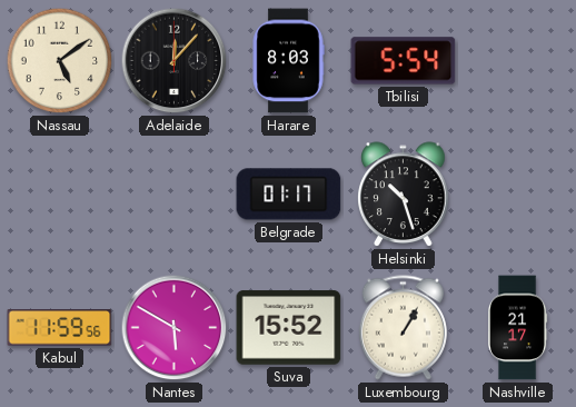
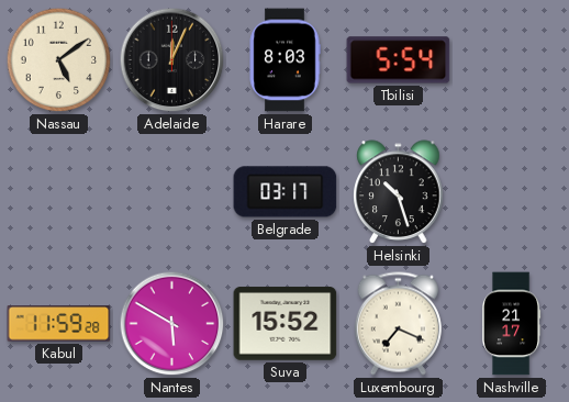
Adelaide: 12:07 -> 12:04
Belgrade: 01:17 -> 03:17
Kabul: 11:59:56 -> 11:59:28
Luxembourg: 1:05 -> 7:19
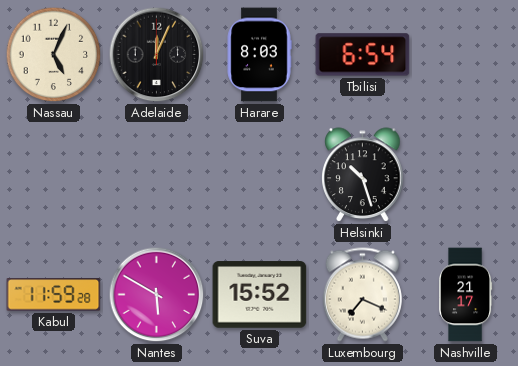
Nassau: 5:09 -> 5:04
Tbilisi: 5:54 -> 6:54
Belgrade: 03:17 -> none
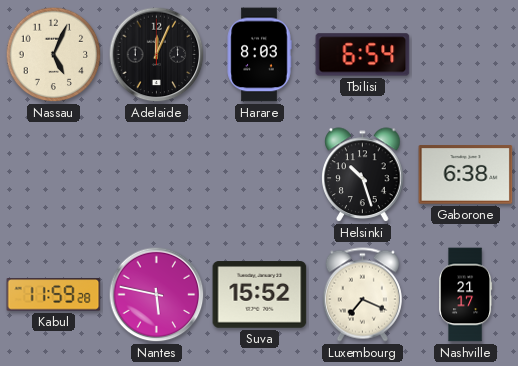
Gaborone: none -> 6:38
Nantes: 5:50 -> 5:47
